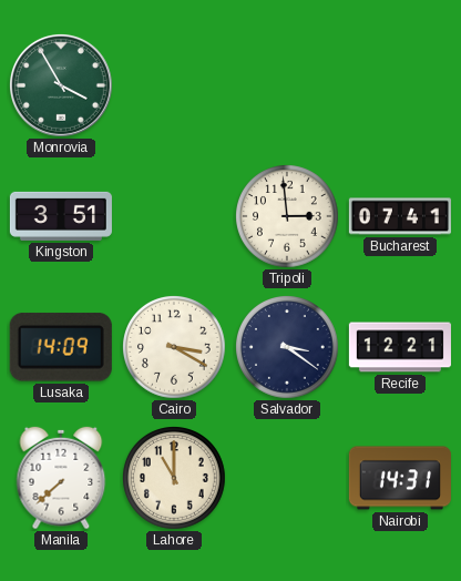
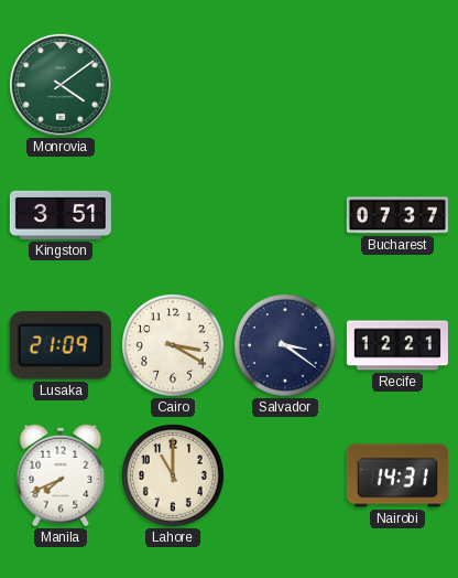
Monrovia: 3:55 -> 4:09
Tripoli: 2:59 -> none
Bucharest: 07:41 -> 07:37
Lusaka: 14:09 -> 21:09
Manila: 7:38 -> 7:41
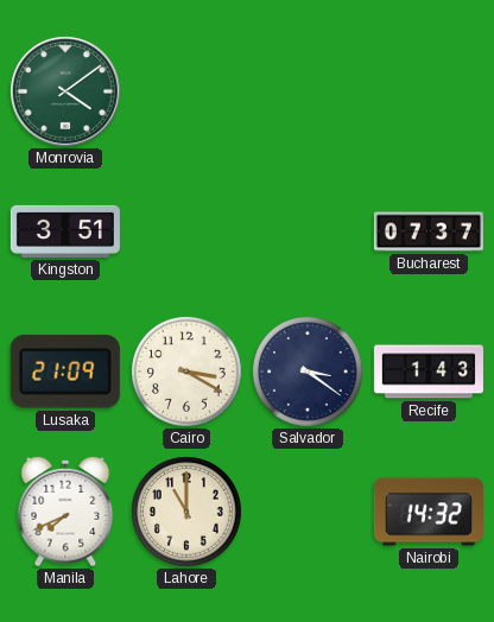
Recife: 12:21 -> 1:43
Nairobi: 14:31 -> 14:32
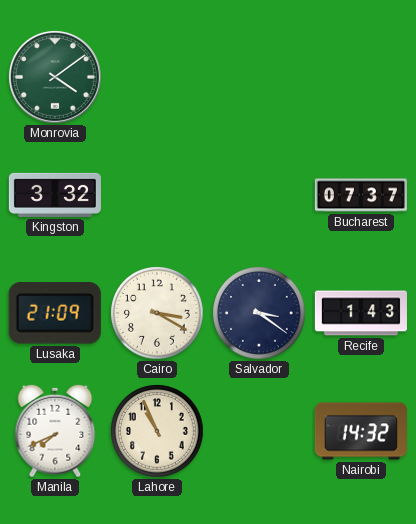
Kingston: 3:51 -> 3:32
Lahore: 11:00 -> 10:56
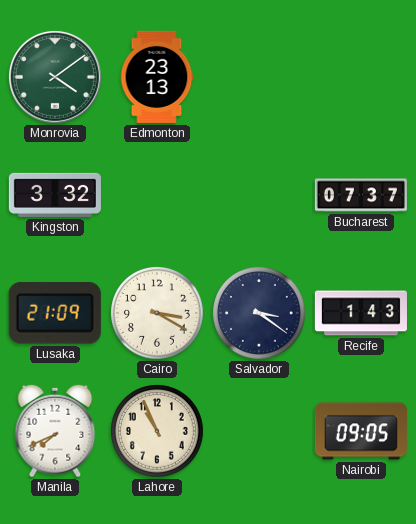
Edmonton: none -> 23:13
Nairobi: 14:32 -> 09:05
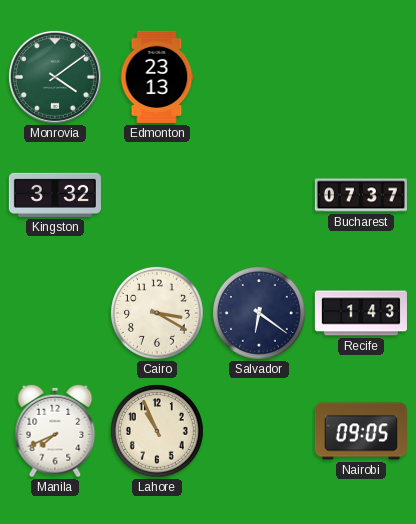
Lusaka: 21:09 -> none
Salvador: 3:21 -> 6:21
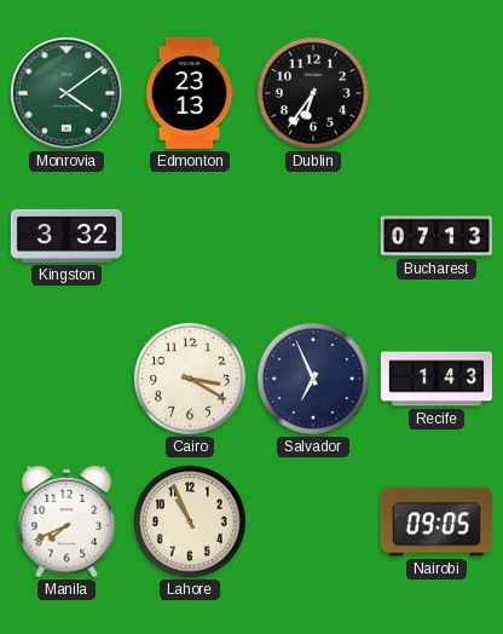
Dublin: none -> 6:36
Bucharest: 07:37 -> 07:13
Salvador: 6:21 -> 6:56
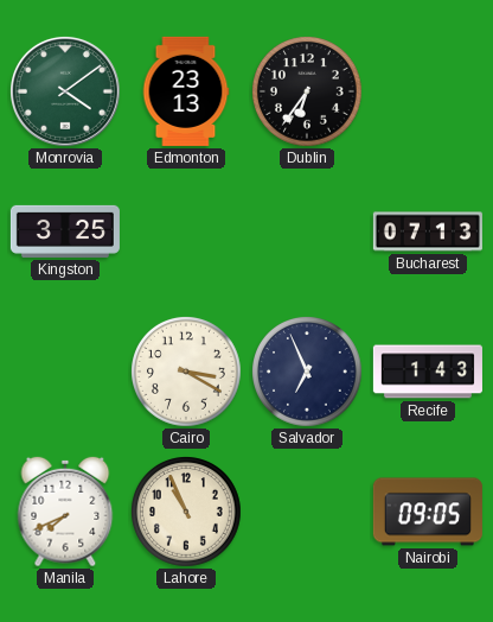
Kingston: 3:32 -> 3:25
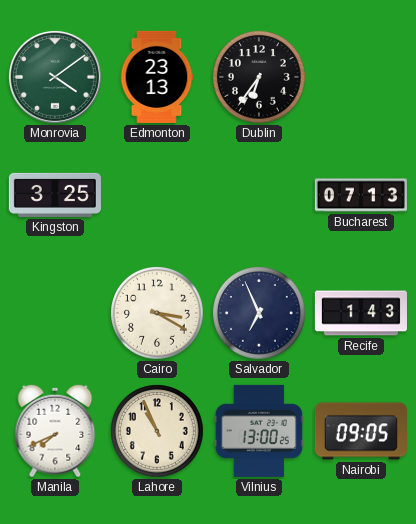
Vilnius: none -> 13:00
